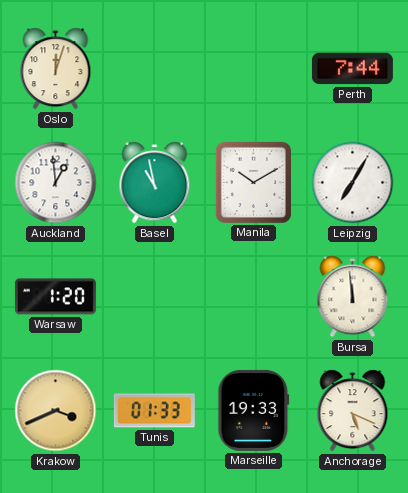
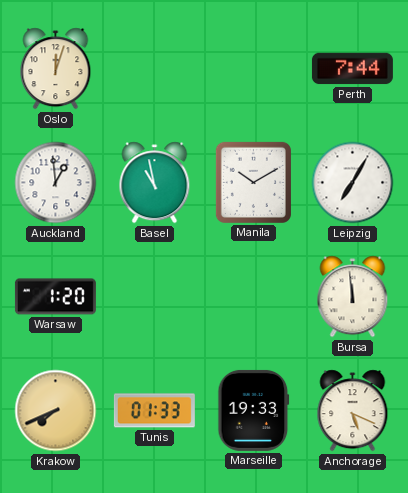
Krakow: 3:41 -> 7:41
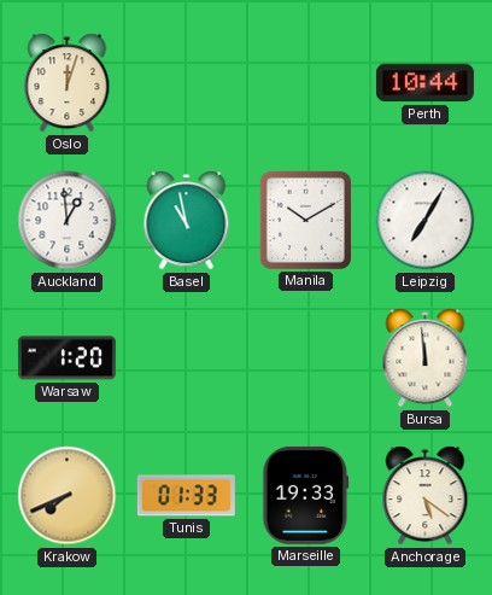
Perth: 7:44 -> 10:44
Anchorage: 5:19 -> 5:21
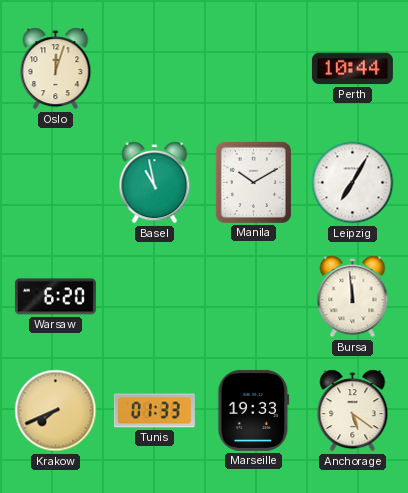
Auckland: 12:59 -> none
Warsaw: 1:20 -> 6:20
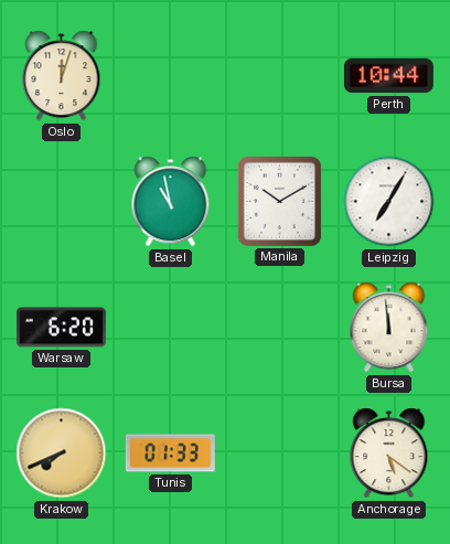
Marseille: 19:33 -> none
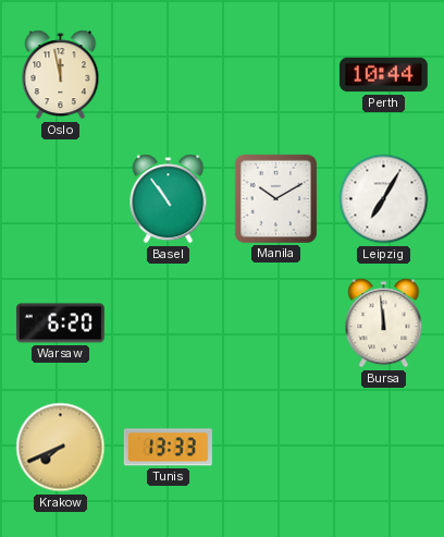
Oslo: 12:03 -> 11:58
Basel: 10:58 -> 10:54
Tunis: 01:33 -> 13:33
Anchorage: 5:21 -> none
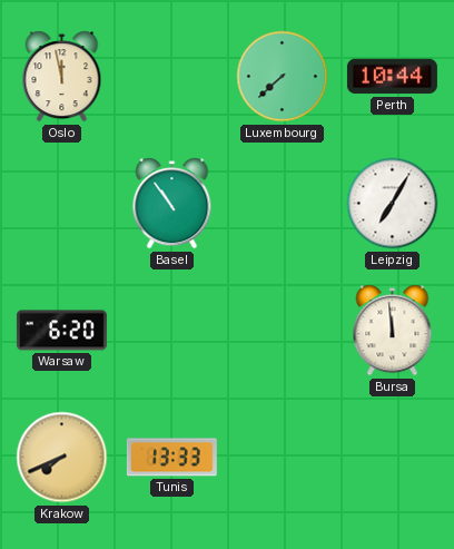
Luxembourg: none -> 7:38
Manila: 10:10 -> none
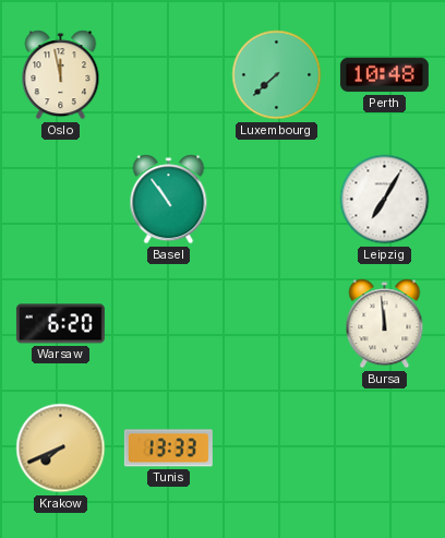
Perth: 10:44 -> 10:48
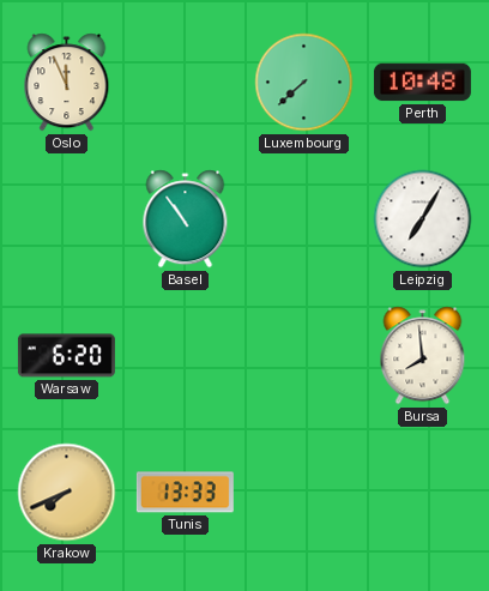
Oslo: 11:58 -> 11:56
Bursa: 11:59 -> 7:59
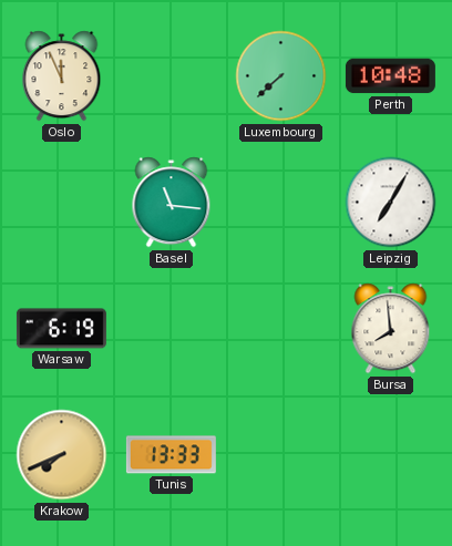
Basel: 10:54 -> 11:16
Warsaw: 6:20 -> 6:19
